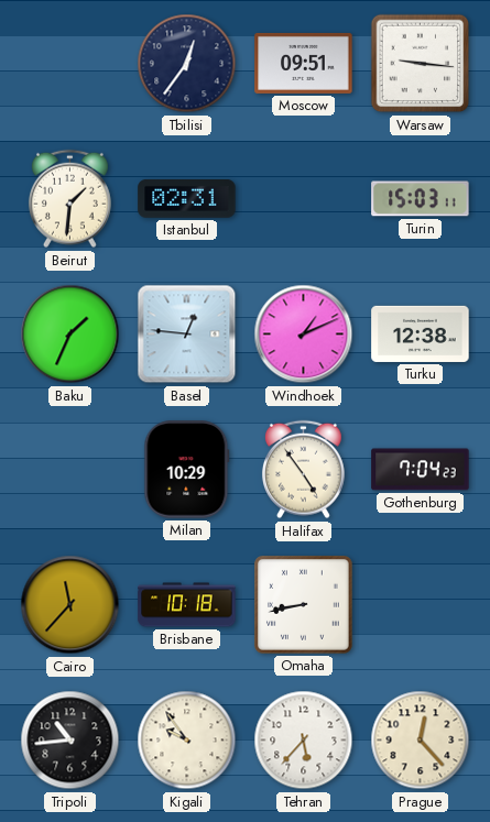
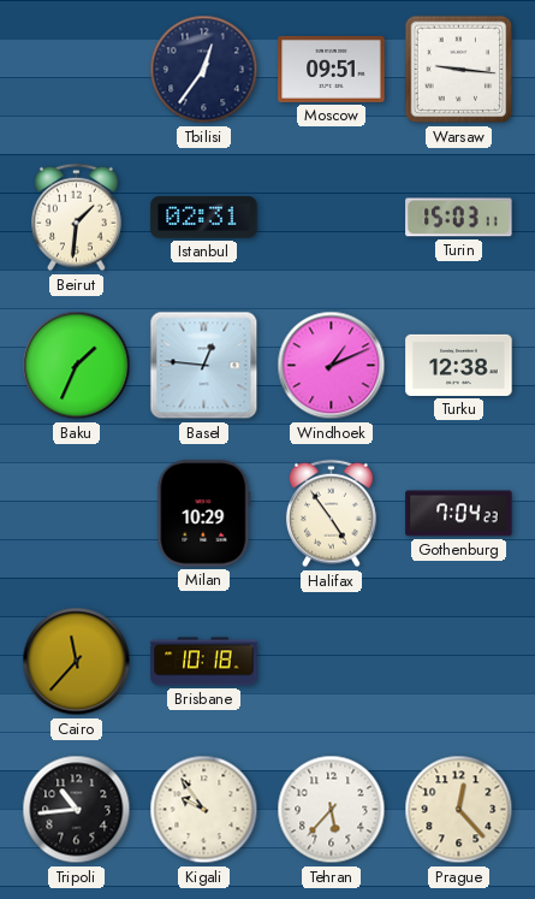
Omaha: 8:43 -> none
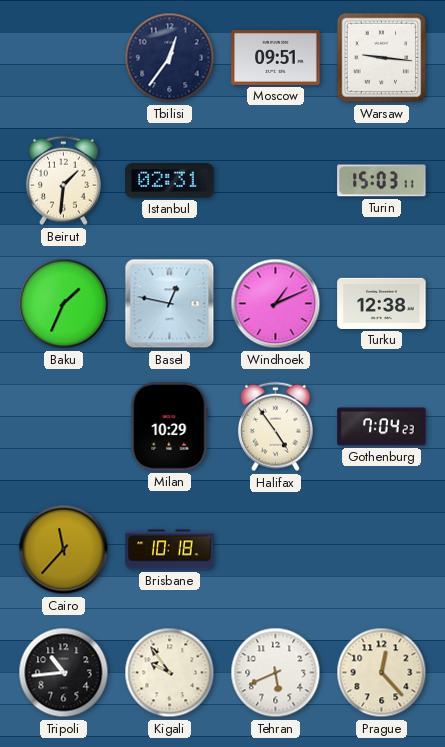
Basel: 12:46 -> 12:47
Tehran: 5:37 -> 5:41
